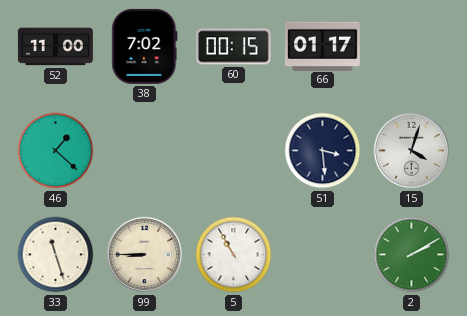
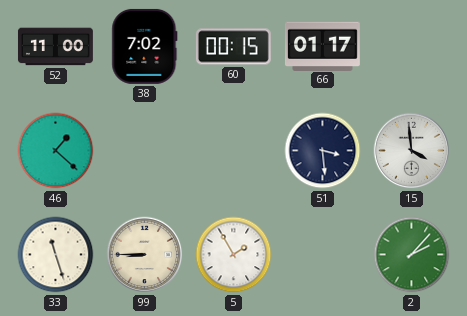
15: 4:03 -> 3:59
5: 10:55 -> 1:55
2: 2:10 -> 2:07
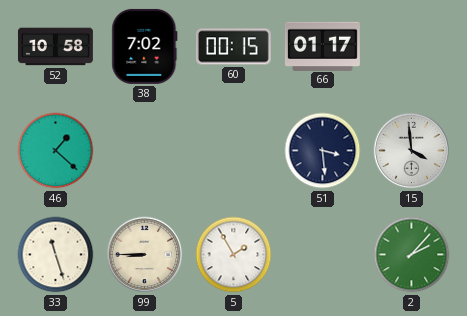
52: 11:00 -> 10:58
